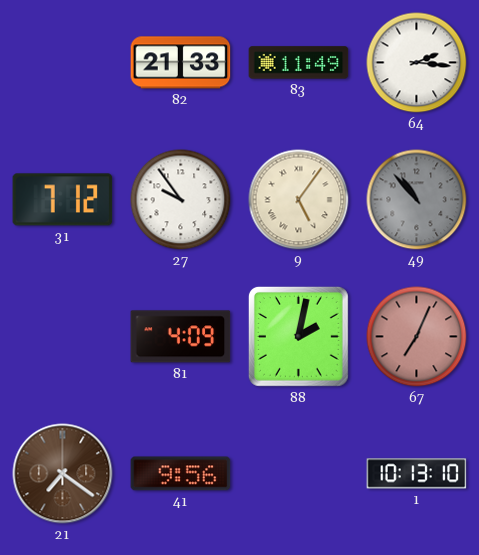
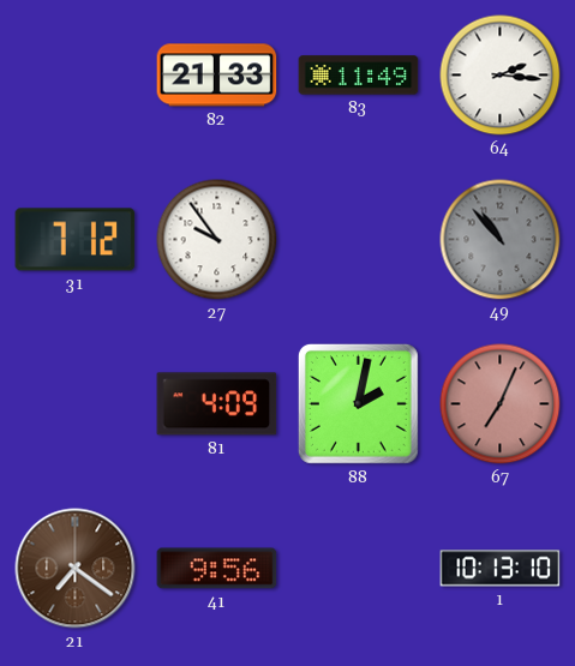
9: 5:06 -> none
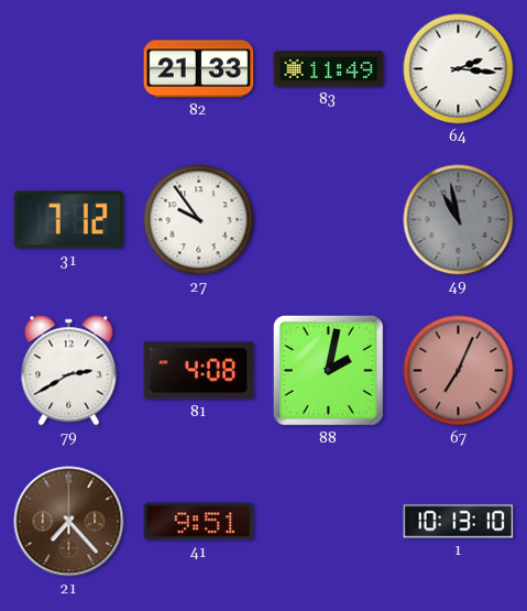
49: 10:53 -> 10:58
79: none -> 2:40
81: 4:09 -> 4:08
21: 7:21 -> 7:23
41: 9:56 -> 9:51
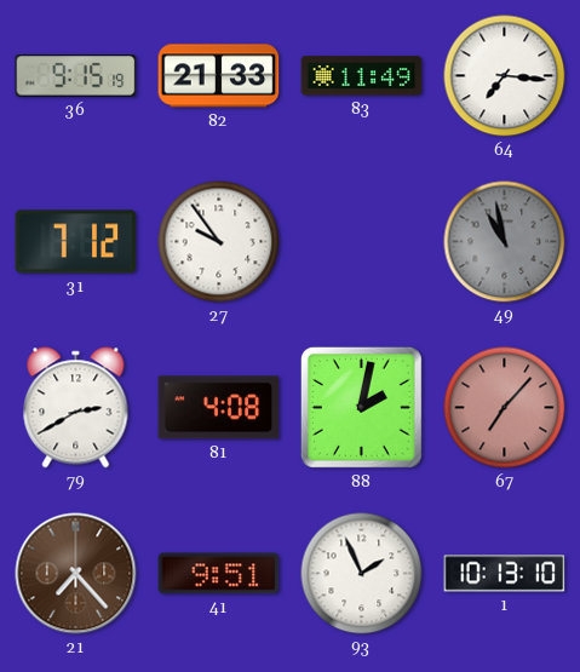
36: none -> 9:15
64: 2:16 -> 7:16
67: 7:04 -> 7:07
93: none -> 1:56
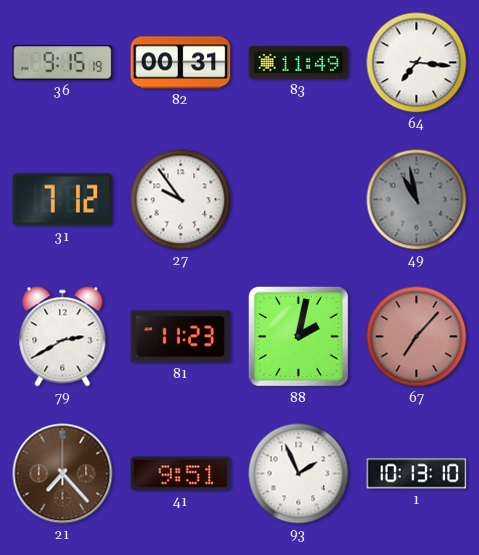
82: 21:33 -> 00:31
81: 4:08 -> 11:23
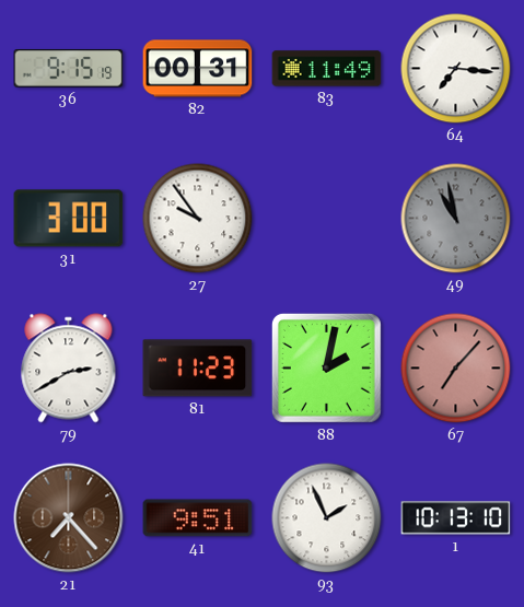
31: 7:12 -> 3:00
